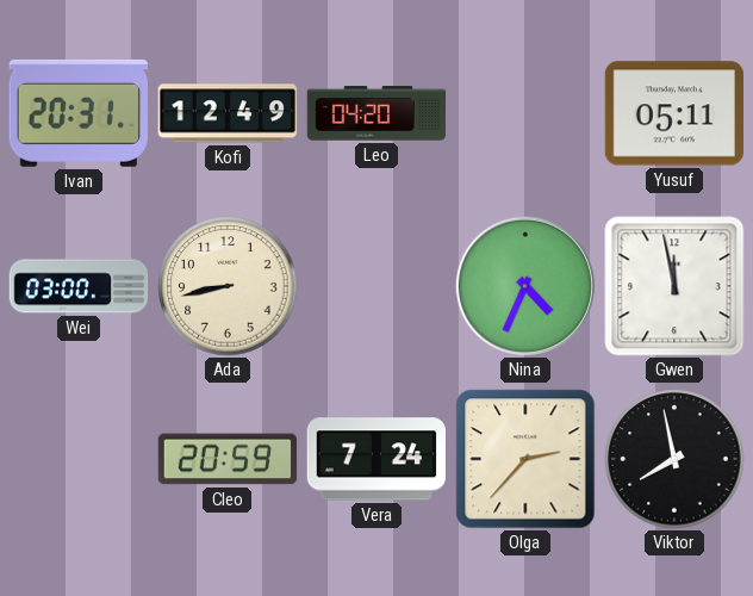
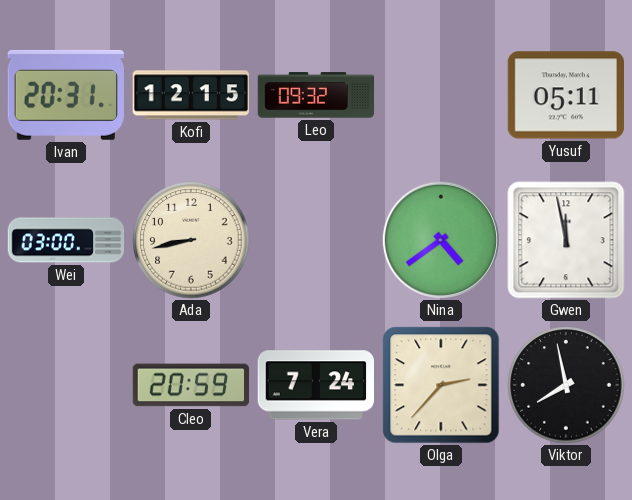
Kofi: 12:49 -> 12:15
Leo: 04:20 -> 09:32
Nina: 4:34 -> 4:39
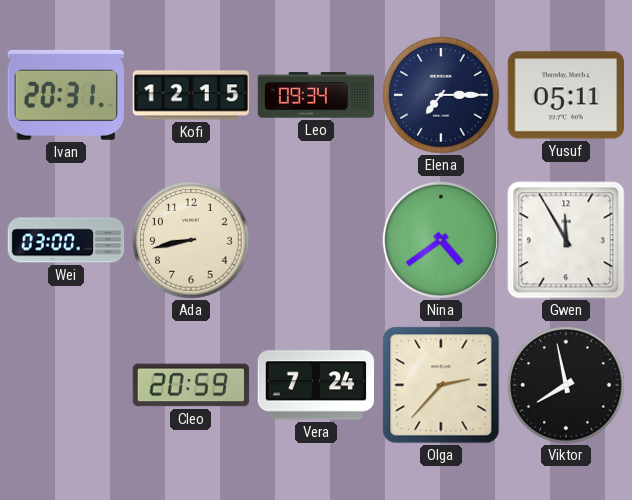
Leo: 09:32 -> 09:34
Elena: none -> 7:15
Gwen: 11:58 -> 11:55
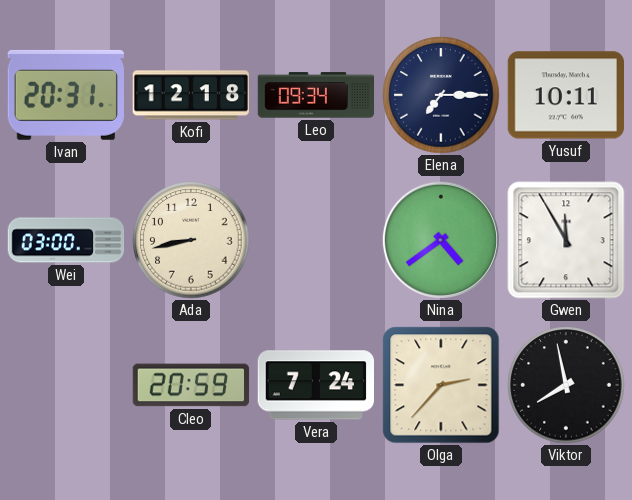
Kofi: 12:15 -> 12:18
Yusuf: 05:11 -> 10:11
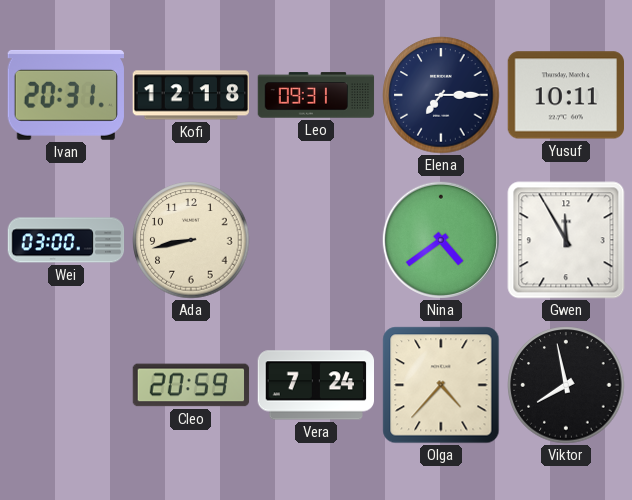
Leo: 09:34 -> 09:31
Olga: 2:37 -> 4:37
